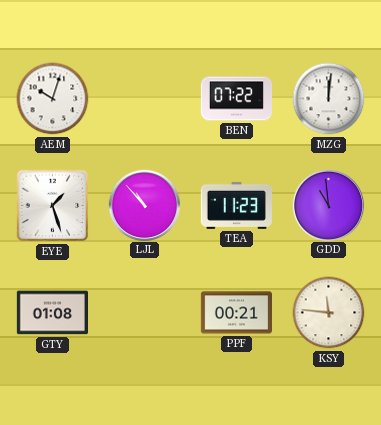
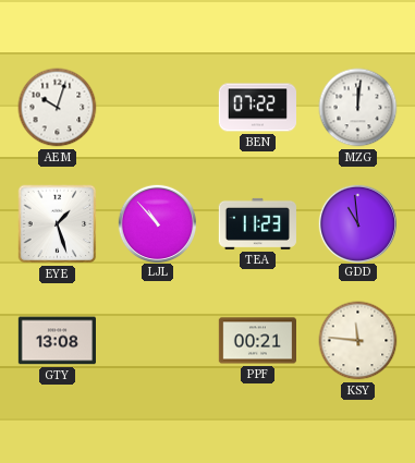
GTY: 01:08 -> 13:08
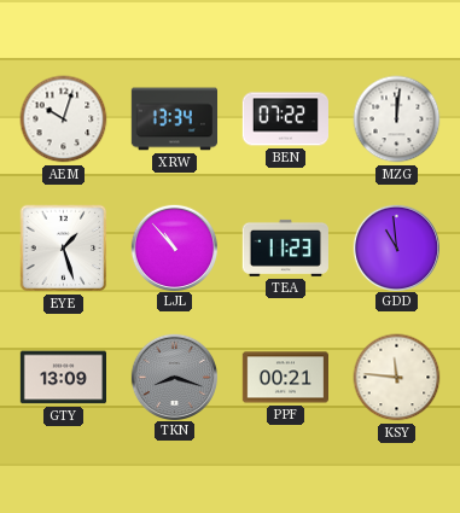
XRW: none -> 13:34
GTY: 13:08 -> 13:09
TKN: none -> 8:18
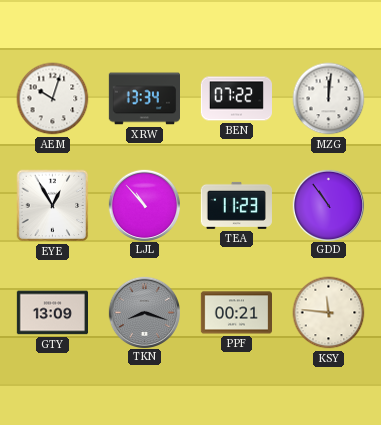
EYE: 1:27 -> 12:55
GDD: 10:59 -> 10:54
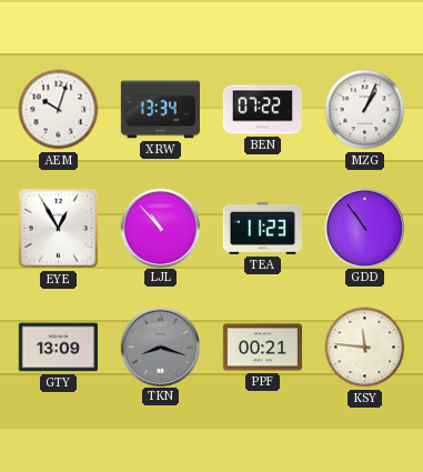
MZG: 12:01 -> 1:04
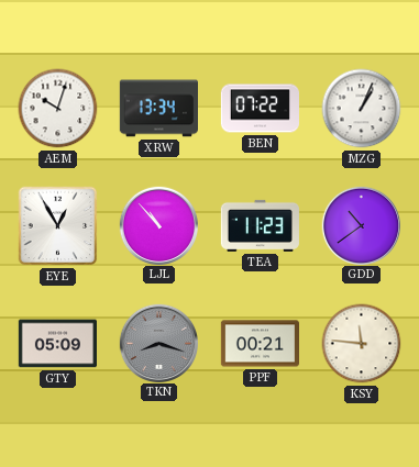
GDD: 10:54 -> 10:39
GTY: 13:09 -> 05:09
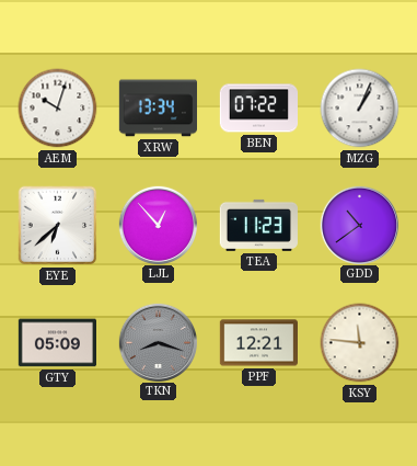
EYE: 12:55 -> 6:38
LJL: 10:53 -> 12:53
PPF: 00:21 -> 12:21
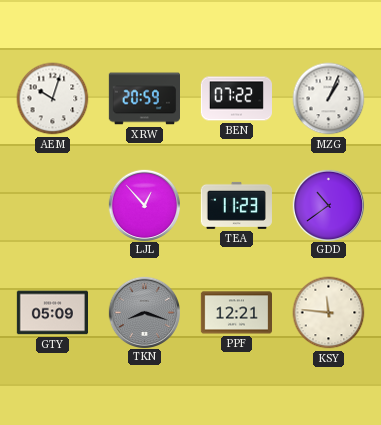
XRW: 13:34 -> 20:59
EYE: 6:38 -> none
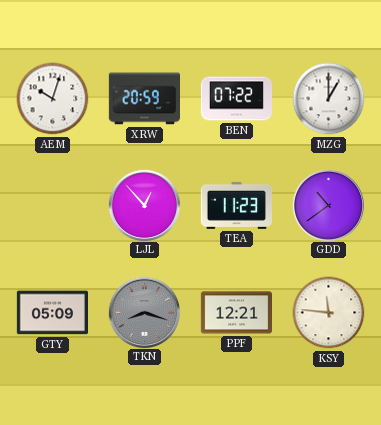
MZG: 1:04 -> 1:00
